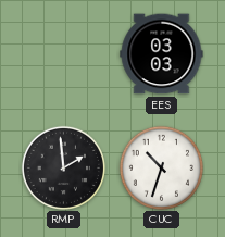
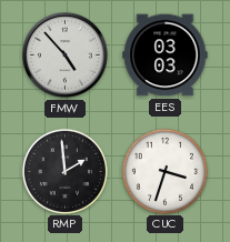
FMW: none -> 4:53
CUC: 10:33 -> 3:33
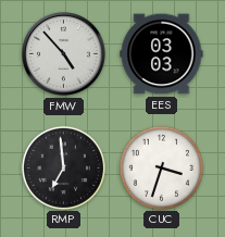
RMP: 1:59 -> 6:59
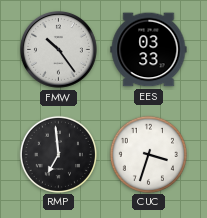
FMW: 4:53 -> 10:24
EES: 03:03 -> 03:33
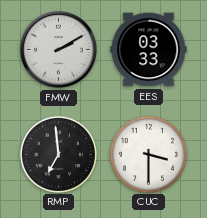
FMW: 10:24 -> 2:10
CUC: 3:33 -> 3:30
